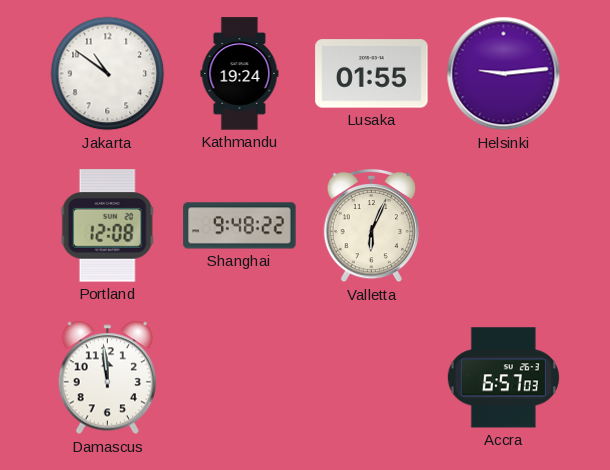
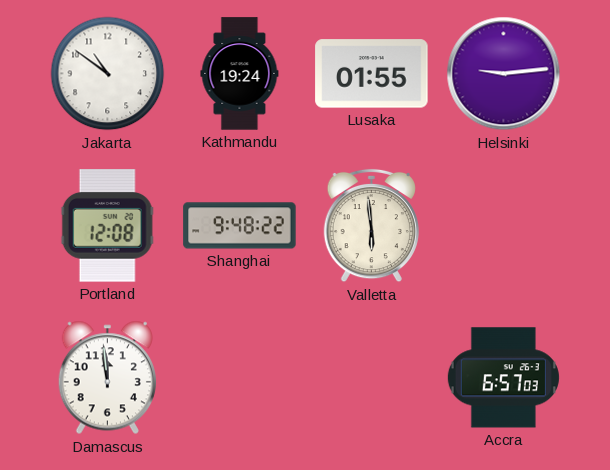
Valletta: 6:04 -> 5:59
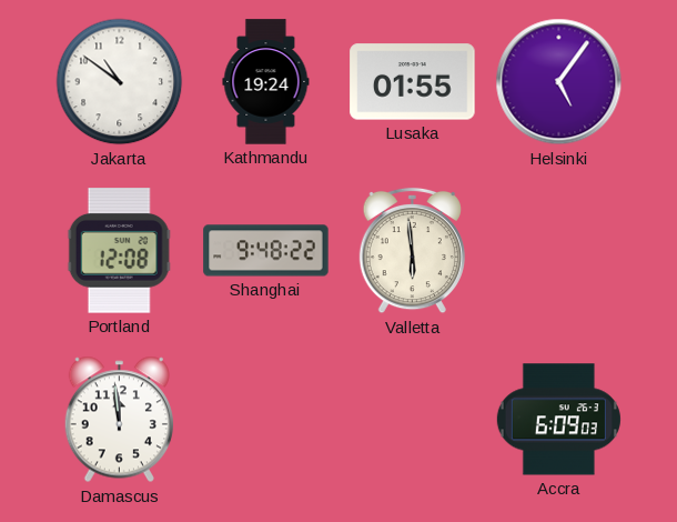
Helsinki: 9:14 -> 5:06
Accra: 6:57 -> 6:09
